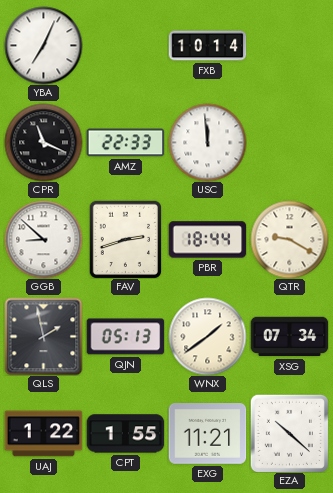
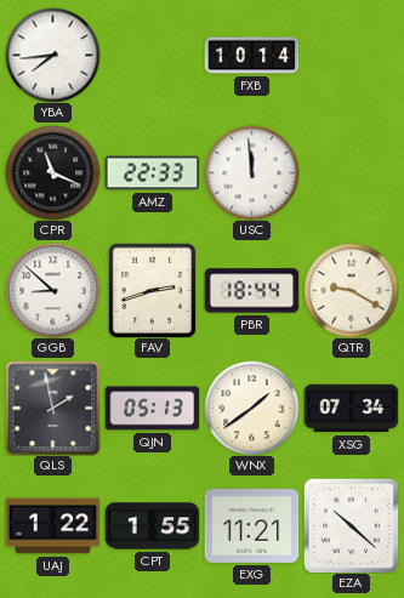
YBA: 7:04 -> 7:44
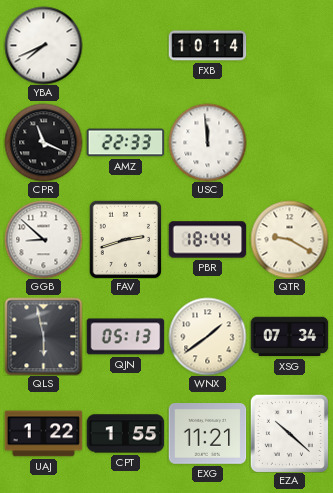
YBA: 7:44 -> 7:41
QLS: 1:58 -> 5:58
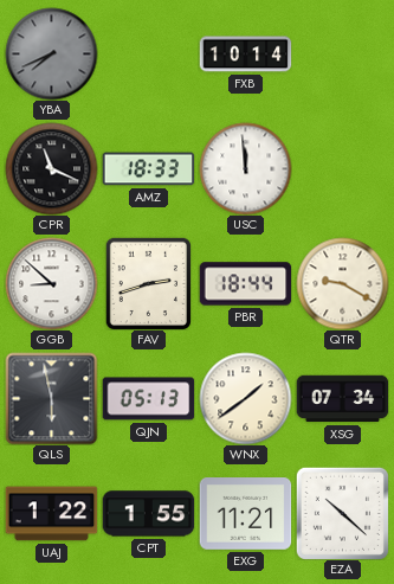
YBA dial: white -> grey
AMZ: 22:33 -> 18:33
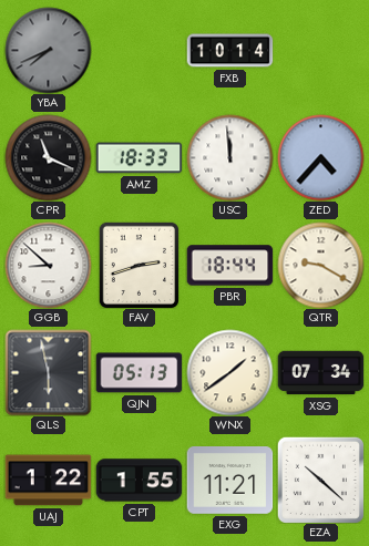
ZED: none -> 4:37
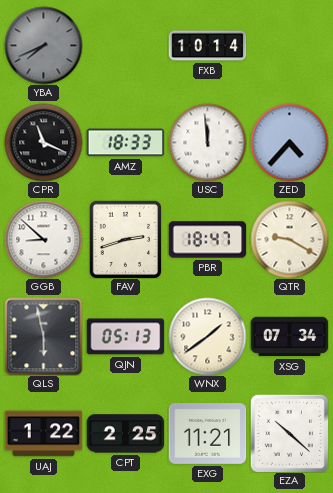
PBR: 18:44 -> 18:47
CPT: 1:55 -> 2:25
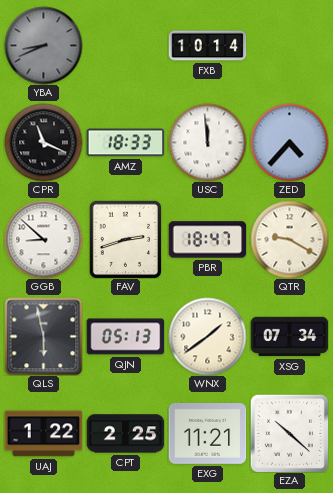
YBA: 7:41 -> 8:41
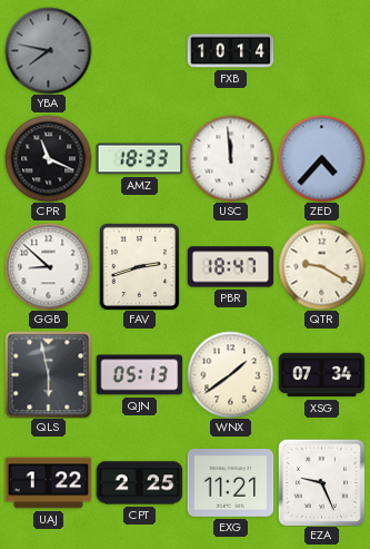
YBA: 8:41 -> 7:47
EZA: 10:22 -> 9:26
